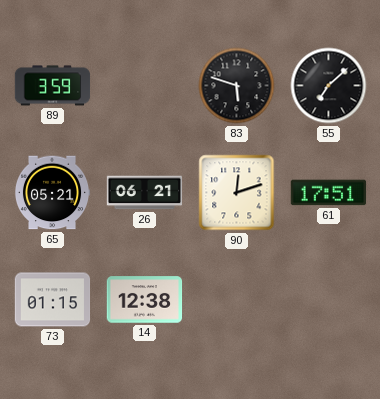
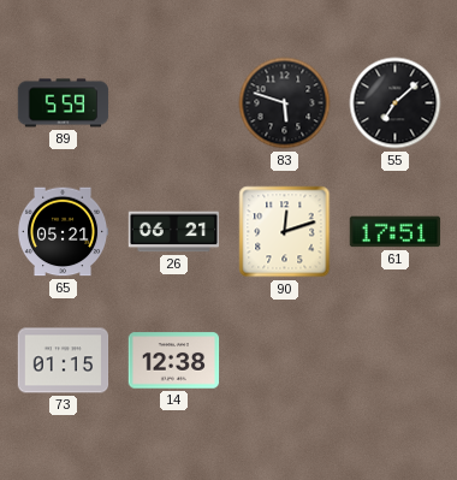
89: 3:59 -> 5:59
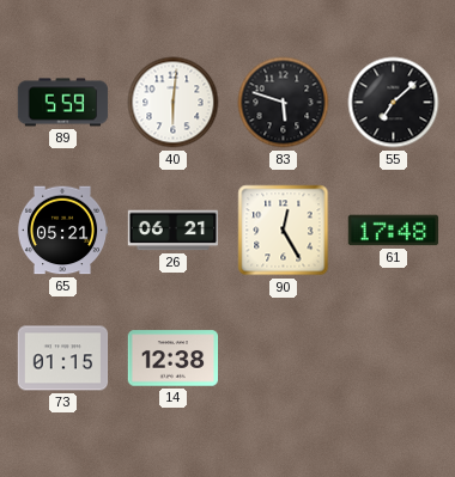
40: none -> 6:01
90: 12:12 -> 12:25
61: 17:51 -> 17:48
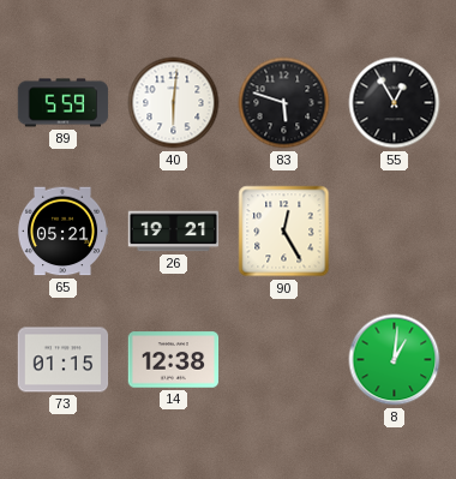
55: 7:08 -> 12:55
26: 06:21 -> 19:21
61: 17:48 -> none
8: none -> 1:01
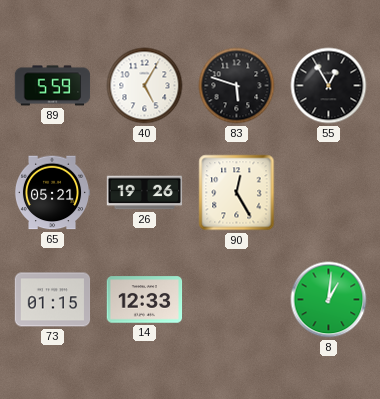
40: 6:01 -> 5:05
26: 19:21 -> 19:26
14: 12:38 -> 12:33
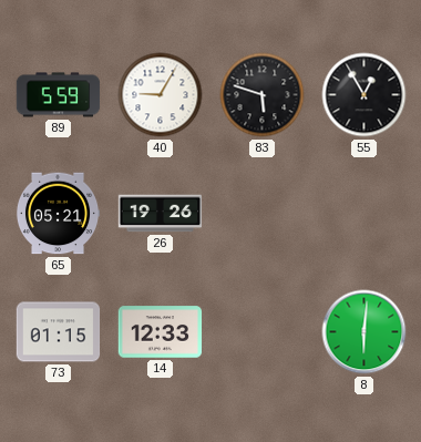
40: 5:05 -> 9:05
90: 12:25 -> none
8: 1:01 -> 6:01
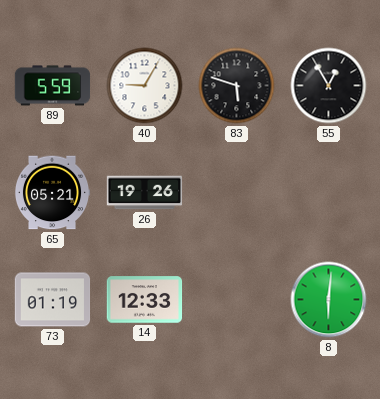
73: 01:15 -> 01:19
